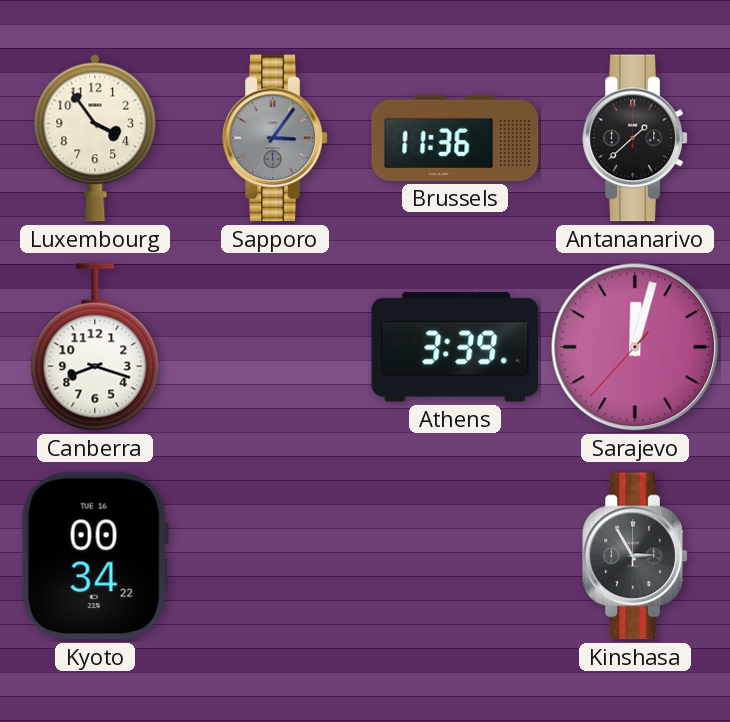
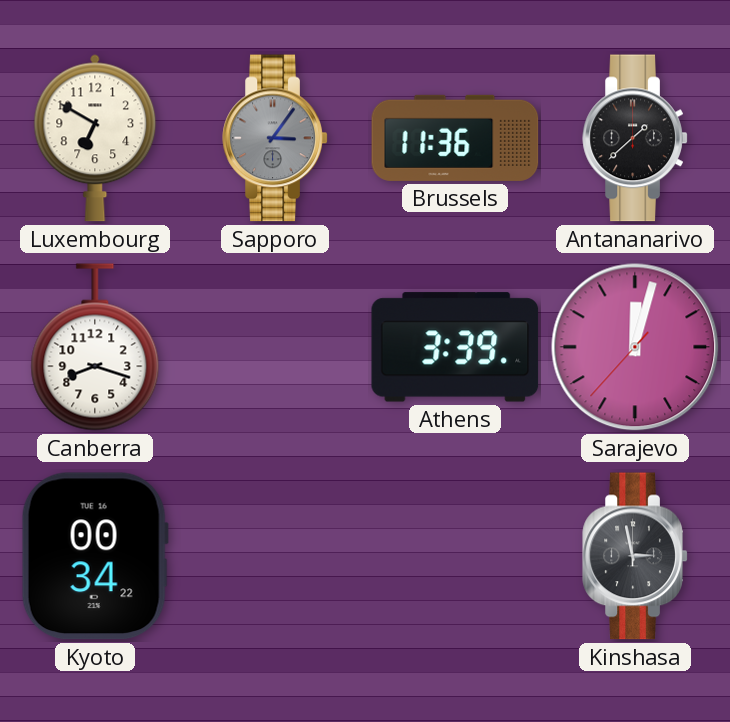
Luxembourg: 3:54 -> 6:50
Kinshasa: 2:55 -> 2:58
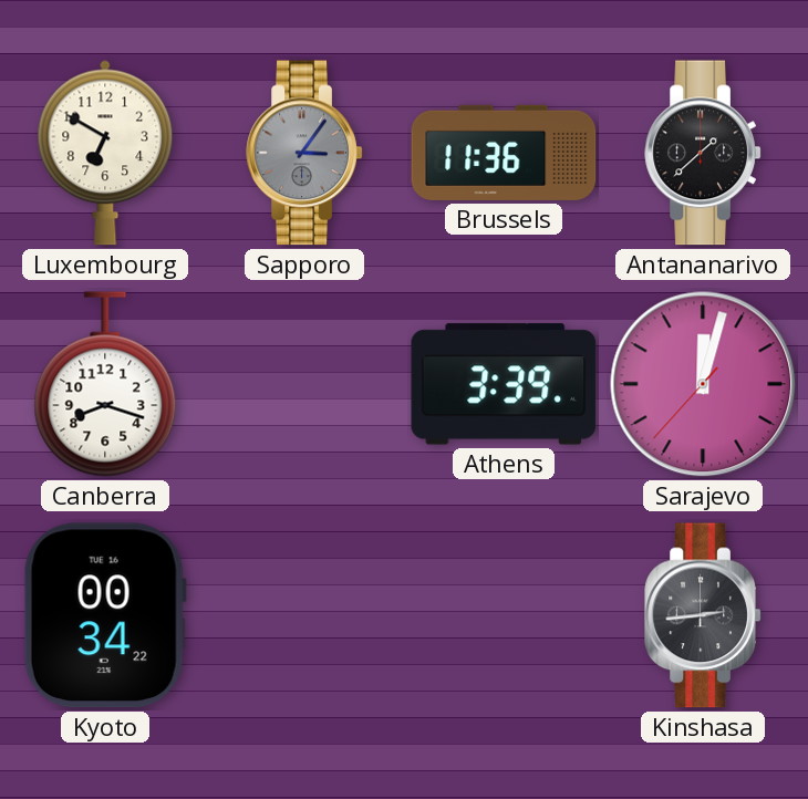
Kinshasa: 2:58 -> 2:44
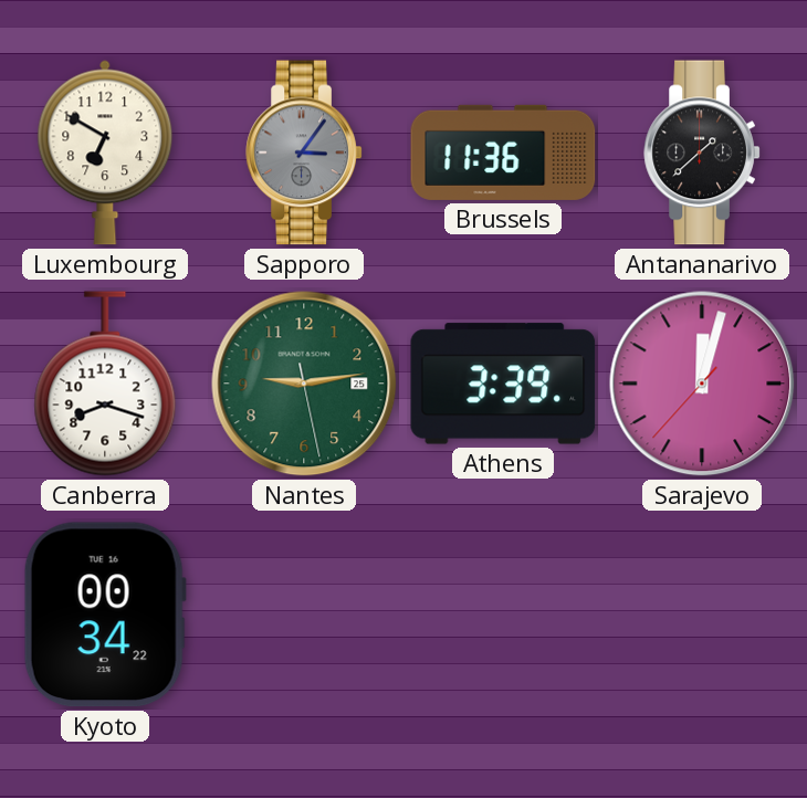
Nantes: none -> 9:13
Kinshasa: 2:44 -> none
